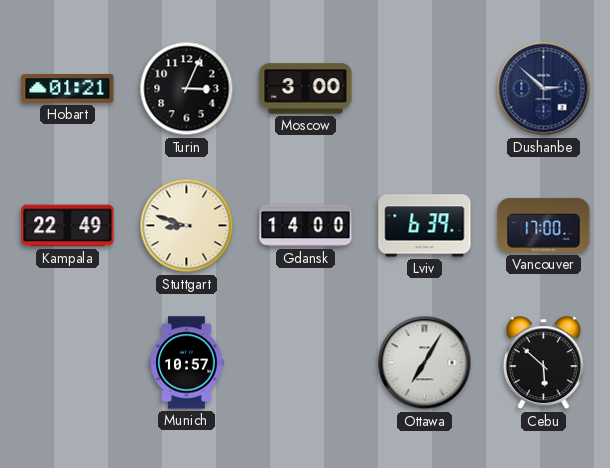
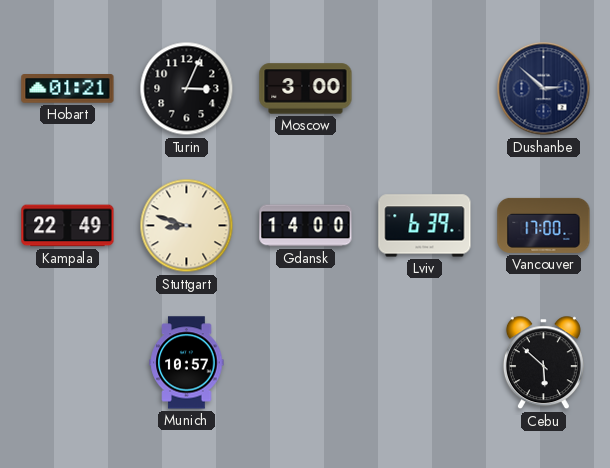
Ottawa: 7:05 -> none
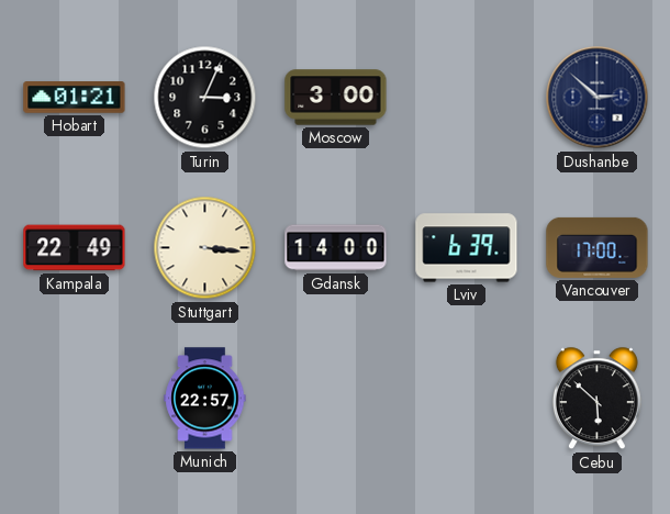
Stuttgart: 8:48 -> 3:16
Munich: 10:57 -> 22:57
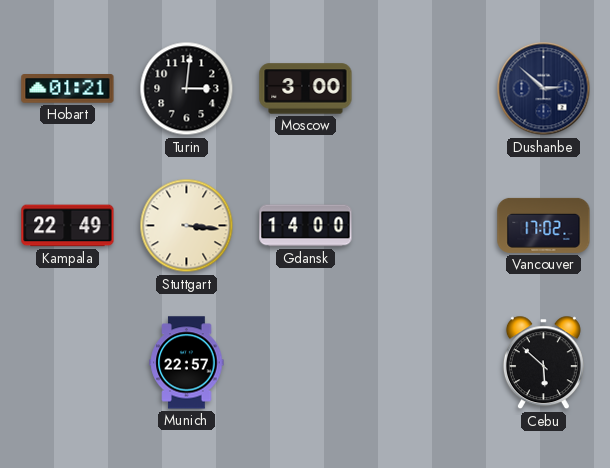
Turin: 3:04 -> 3:01
Lviv: 6:39 -> none
Vancouver: 17:00 -> 17:02
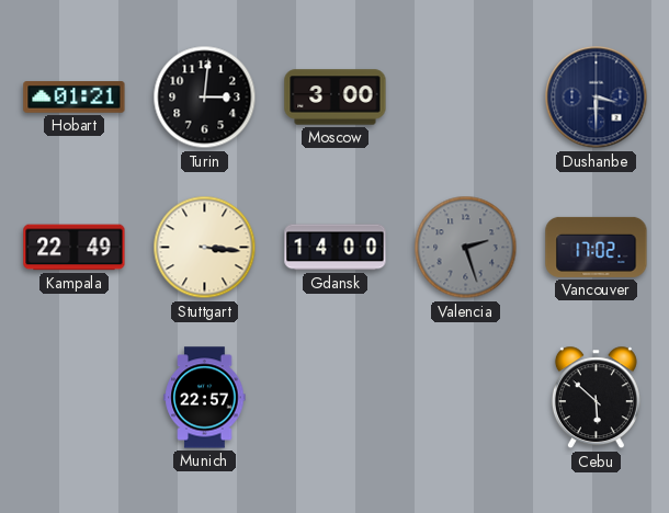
Dushanbe: 2:52 -> 3:30
Valencia: none -> 2:27
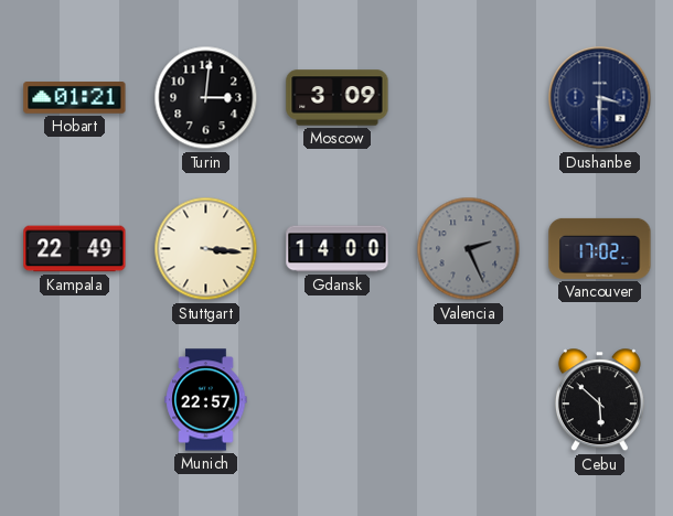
Moscow: 3:00 -> 3:09
Valencia: 2:27 -> 2:26
